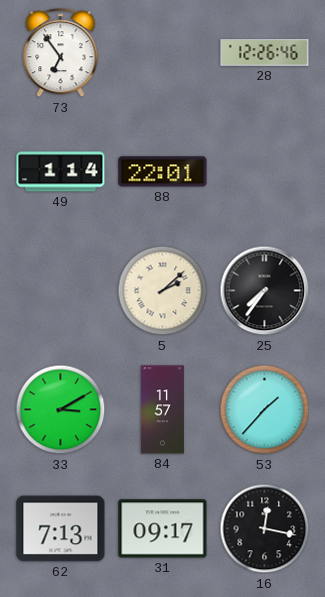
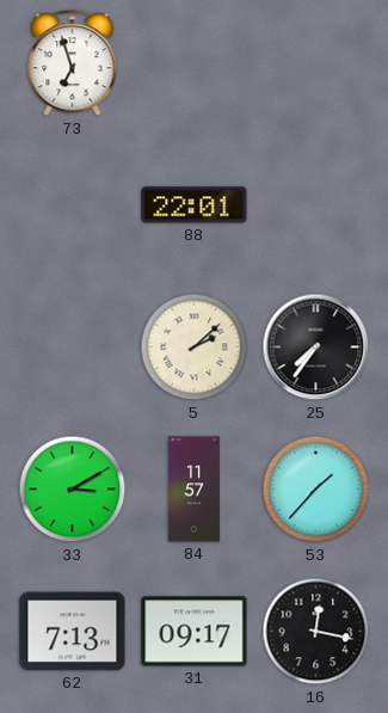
73: 6:54 -> 6:57
28: 12:26 -> none
49: 1:14 -> none
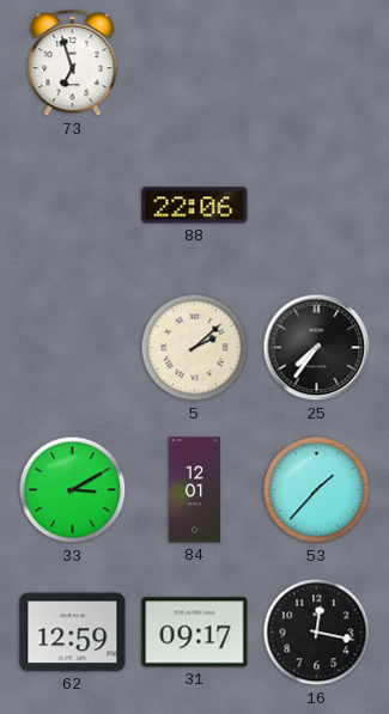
88: 22:01 -> 22:06
84: 11:57 -> 12:01
62: 7:13 -> 12:59
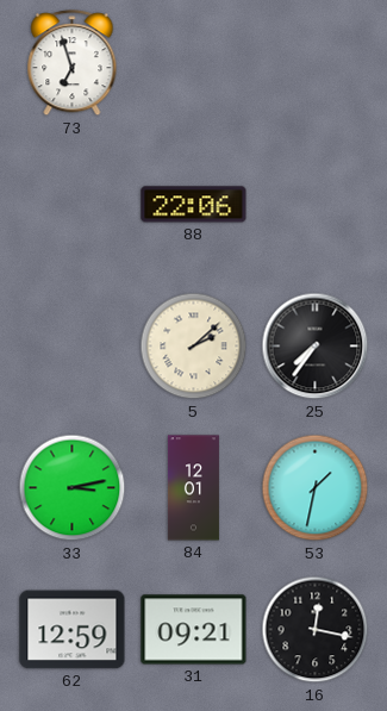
33: 3:10 -> 3:13
53: 1:37 -> 1:32
31: 09:17 -> 09:21
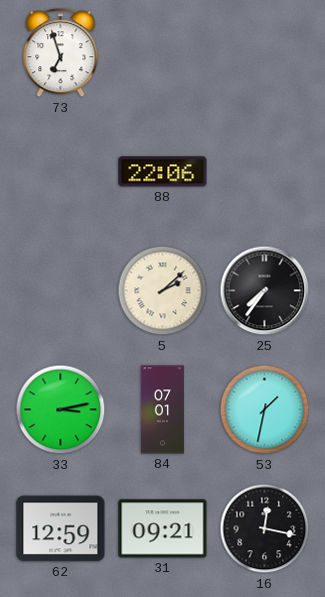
84: 12:01 -> 07:01
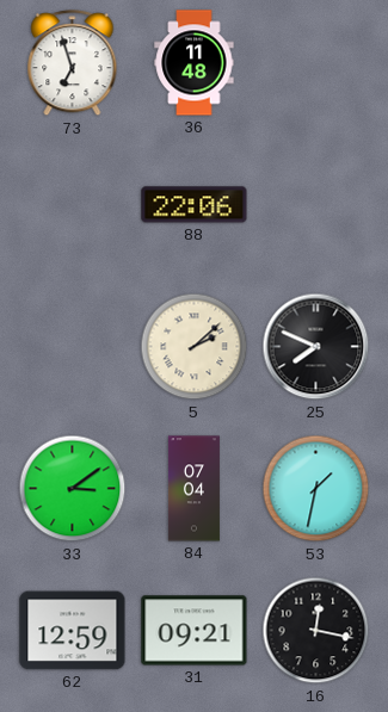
36: none -> 11:48
25: 7:36 -> 7:49
33: 3:13 -> 3:09
84: 07:01 -> 07:04
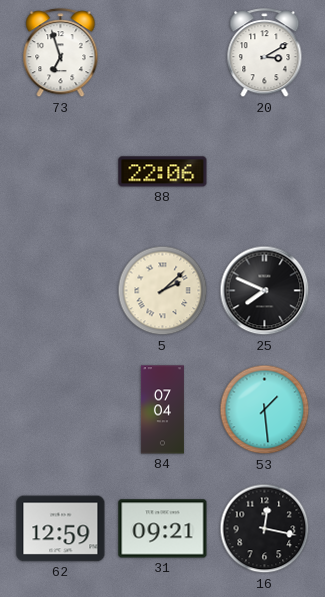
36: 11:48 -> none
20: none -> 3:10
33: 3:09 -> none
53: 1:32 -> 1:29
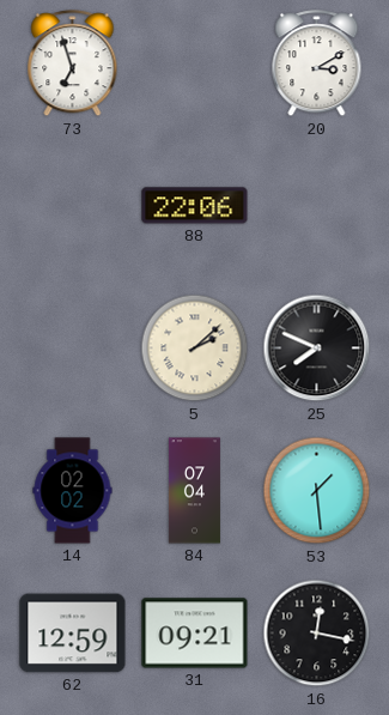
14: none -> 02:02
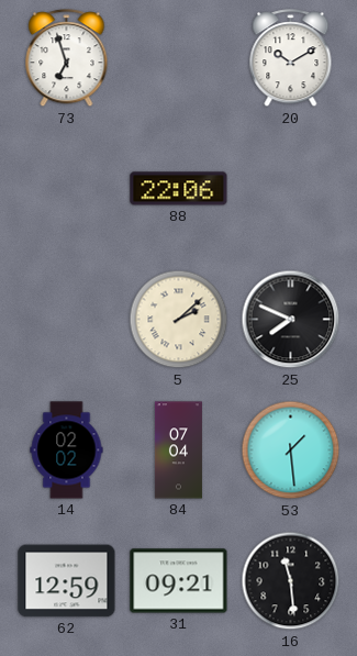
20: 3:10 -> 10:10
16: 12:17 -> 11:29
